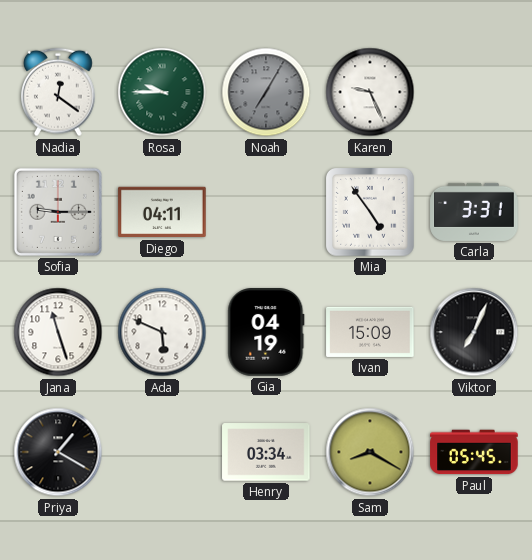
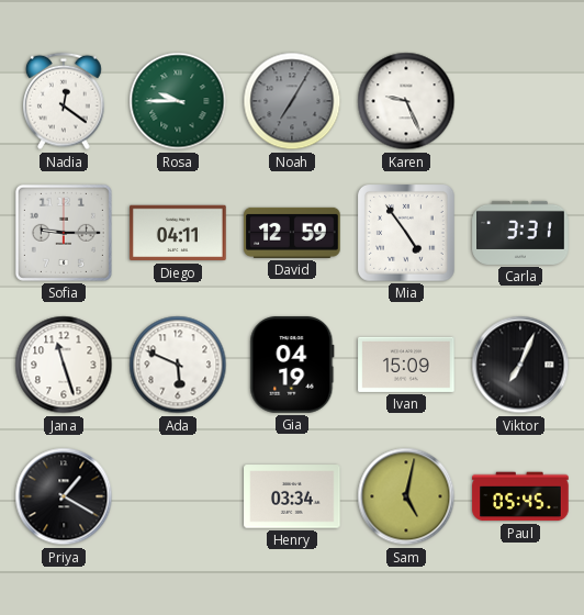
David: none -> 12:59
Sam: 8:20 -> 5:02
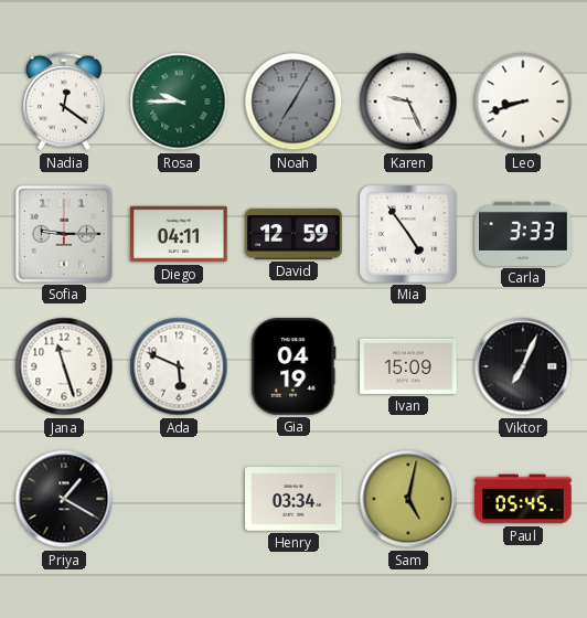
Leo: none -> 8:42
Carla: 3:31 -> 3:33
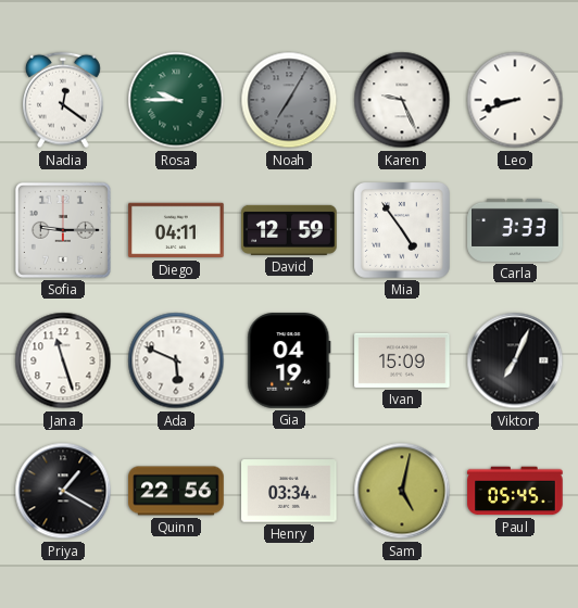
Quinn: none -> 22:56
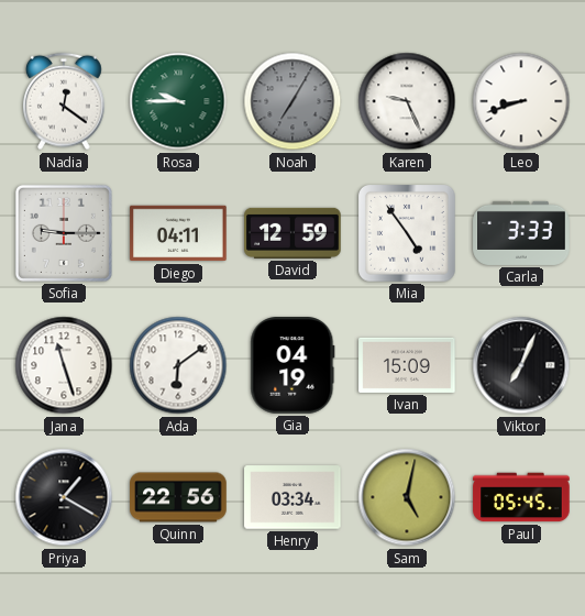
Ada: 5:49 -> 6:09
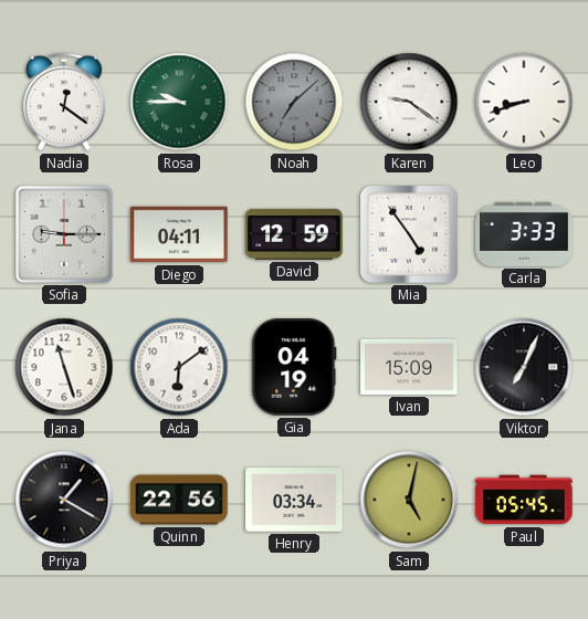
Noah: 7:05 -> 7:08
Karen: 9:26 -> 9:21
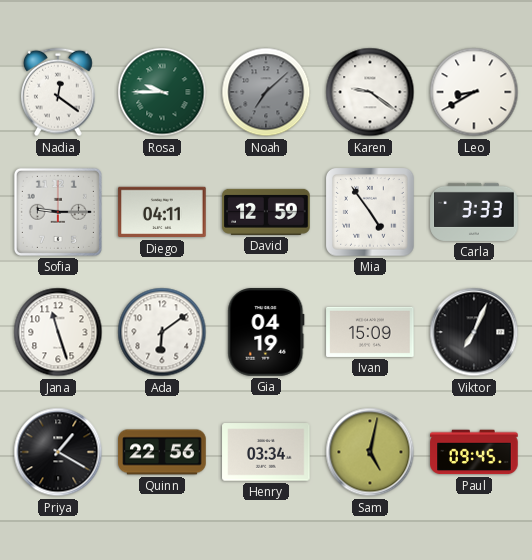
Leo: 8:42 -> 8:40
Paul: 05:45 -> 09:45
